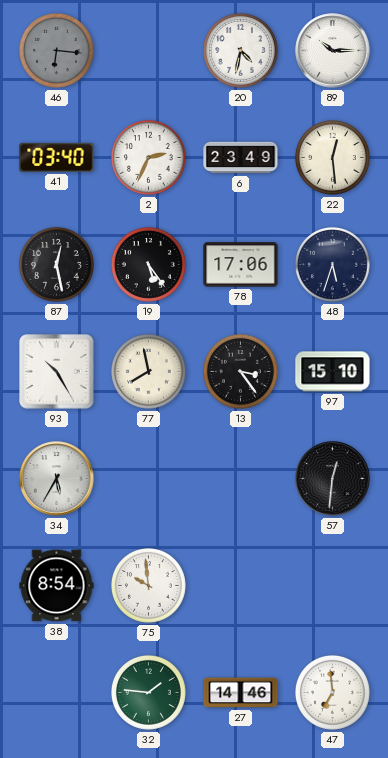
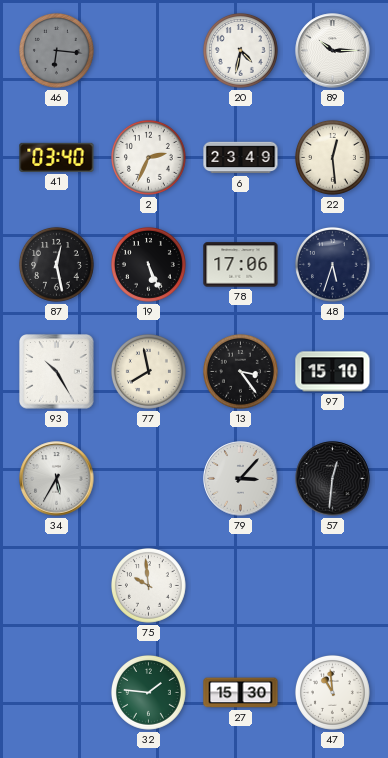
19: 5:24 -> 5:26
79: none -> 3:07
38: 8:54 -> none
27: 14:46 -> 15:30
47: 6:59 -> 10:59
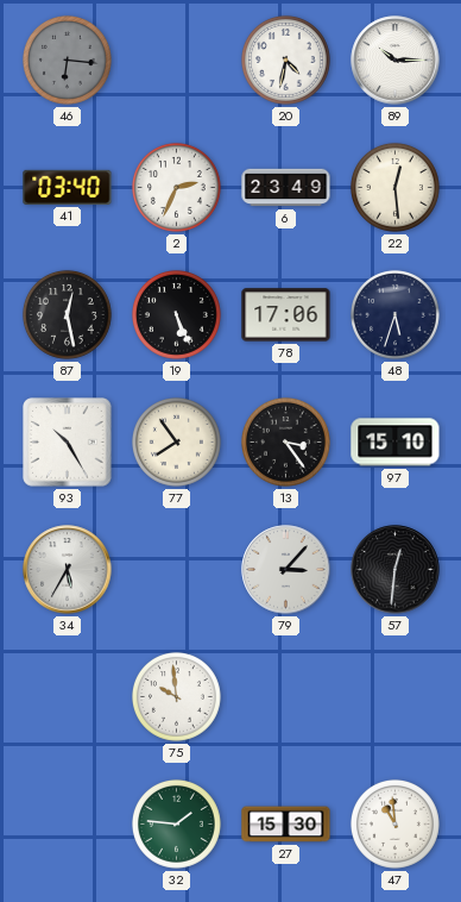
77: 7:58 -> 7:54
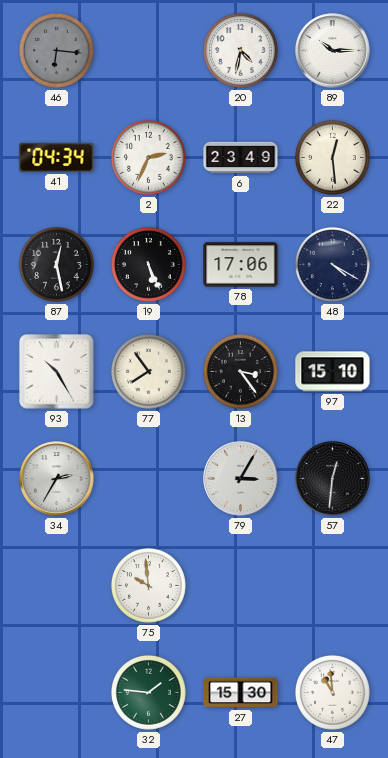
41: 03:40 -> 04:34
48: 5:33 -> 4:20
34: 5:35 -> 2:35
79: 3:07 -> 3:05
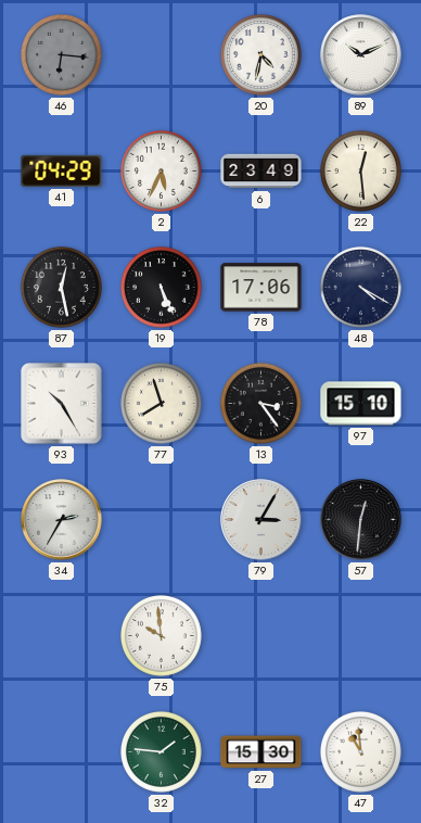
89: 10:15 -> 10:11
41: 04:34 -> 04:29
2: 2:34 -> 5:34
77: 7:54 -> 7:57
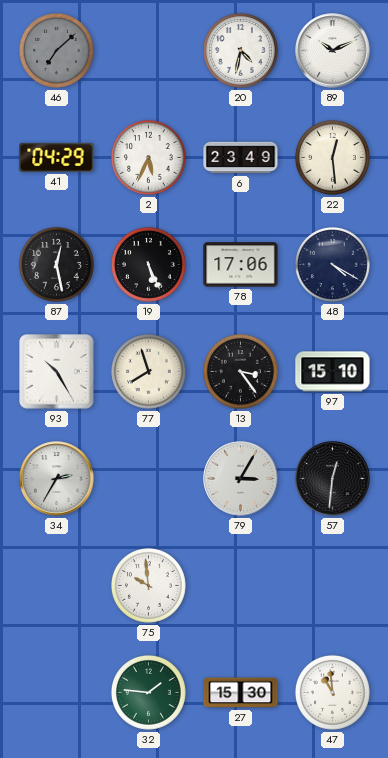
46: 6:16 -> 7:08
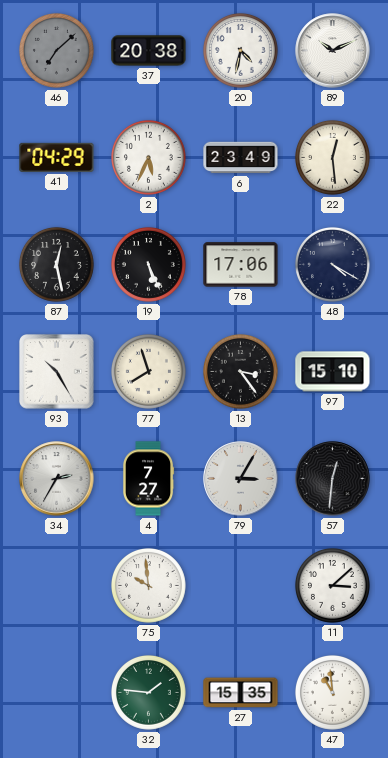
37: none -> 20:38
4: none -> 7:27
11: none -> 3:08
27: 15:30 -> 15:35
